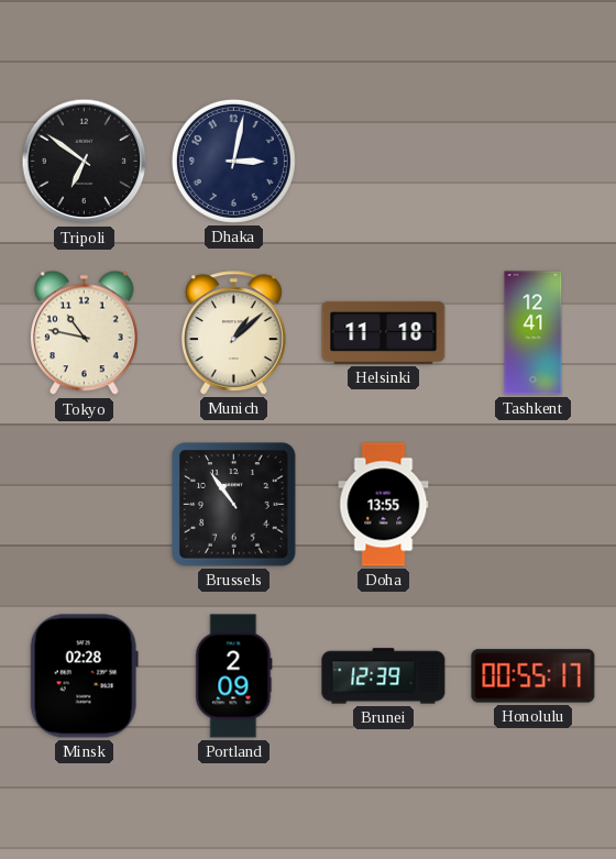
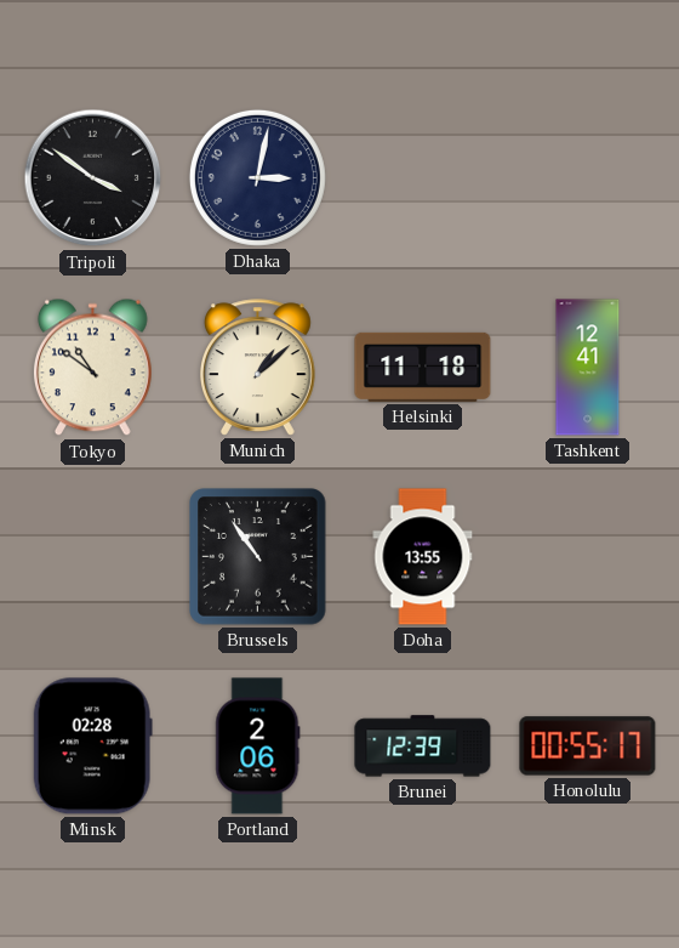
Tripoli: 6:51 -> 3:51
Tokyo: 10:47 -> 10:51
Portland: 2:09 -> 2:06
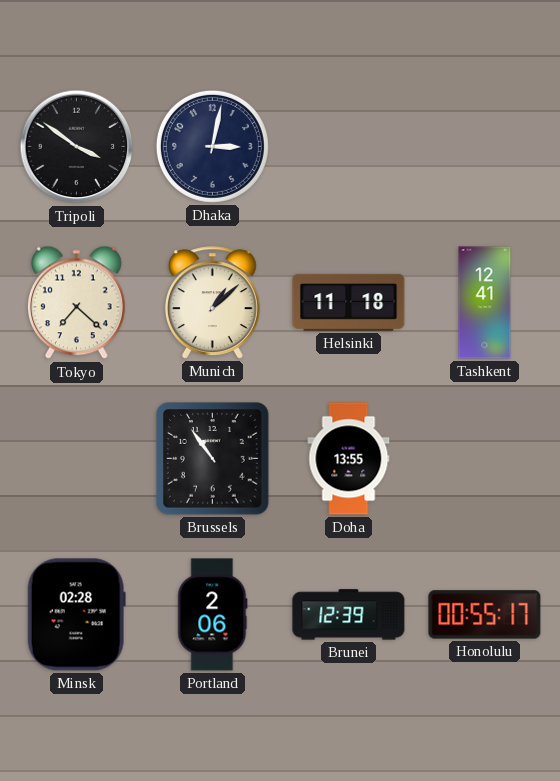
Tokyo: 10:51 -> 7:22
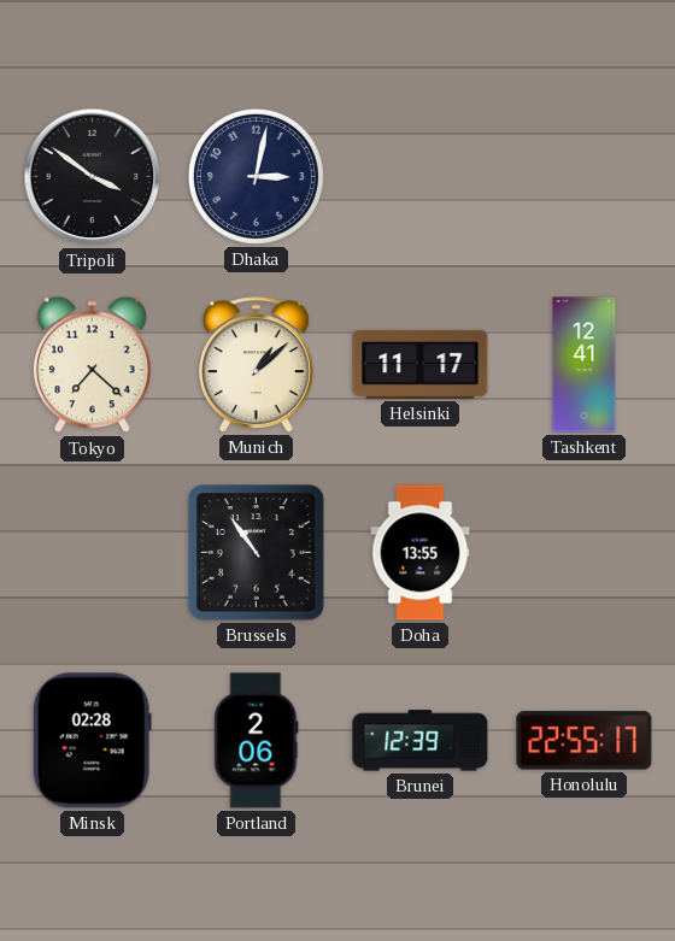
Helsinki: 11:18 -> 11:17
Honolulu: 00:55 -> 22:55
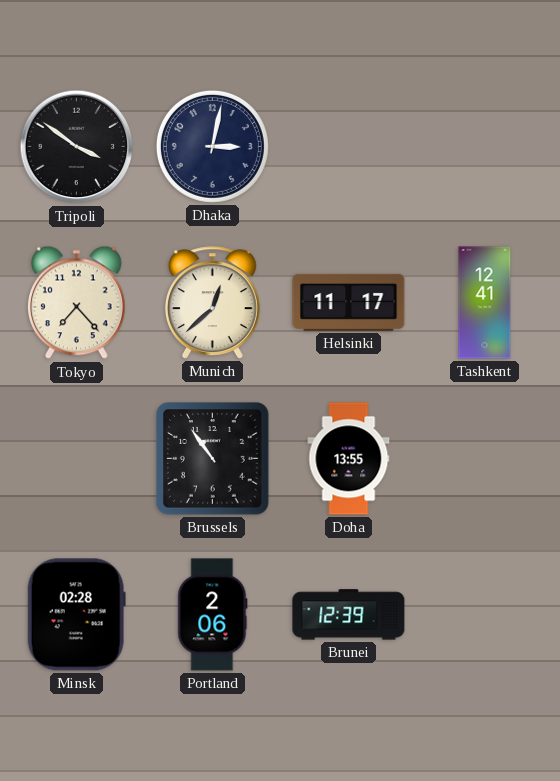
Tokyo: 7:22 -> 7:23
Munich: 1:08 -> 12:38
Honolulu: 22:55 -> none
